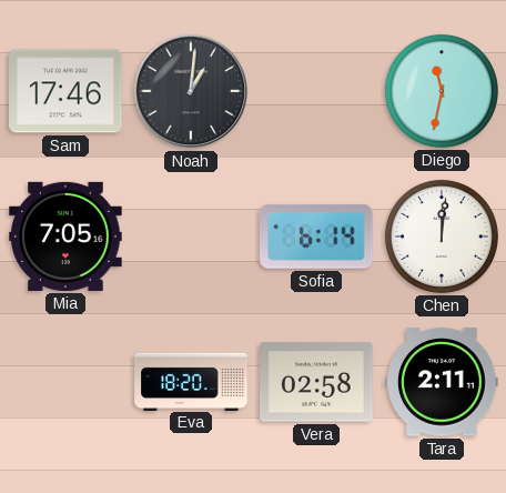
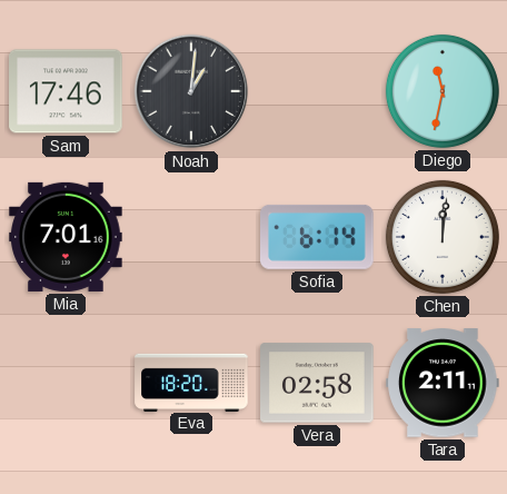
Mia: 7:05 -> 7:01
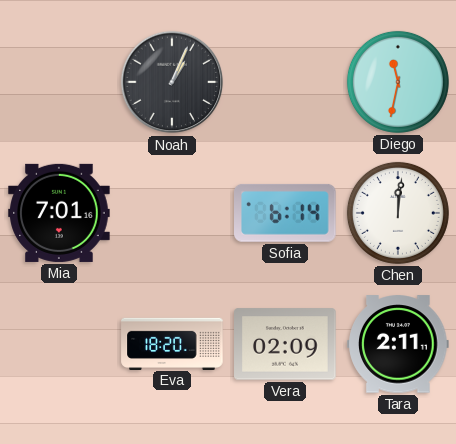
Sam: 17:46 -> none
Noah: 1:01 -> 1:04
Vera: 02:58 -> 02:09
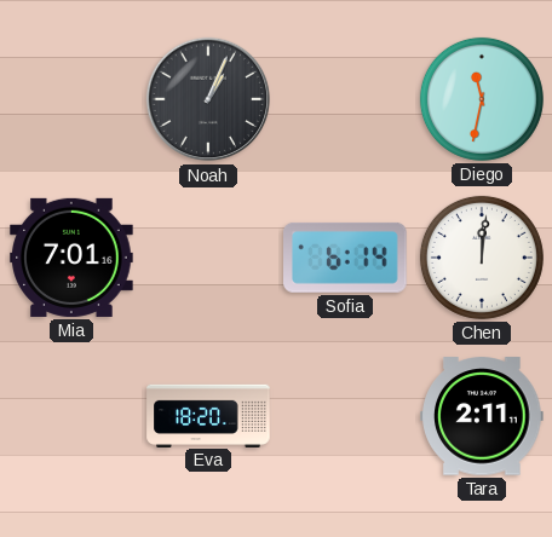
Vera: 02:09 -> none
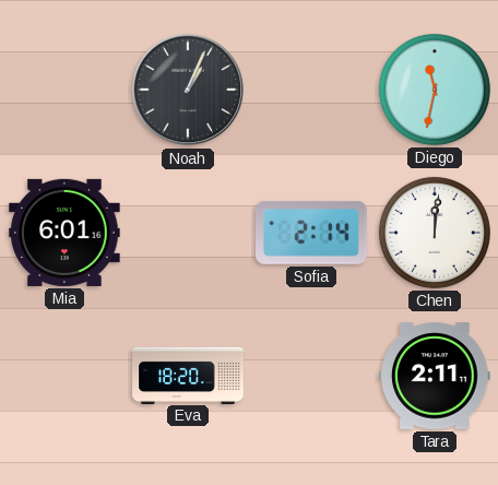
Mia: 7:01 -> 6:01
Sofia: 6:14 -> 2:14
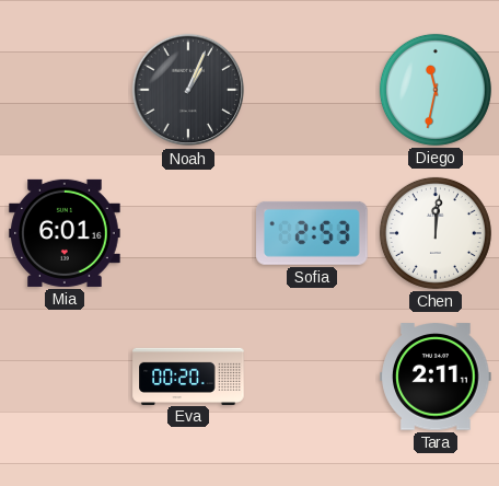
Sofia: 2:14 -> 2:53
Eva: 18:20 -> 00:20
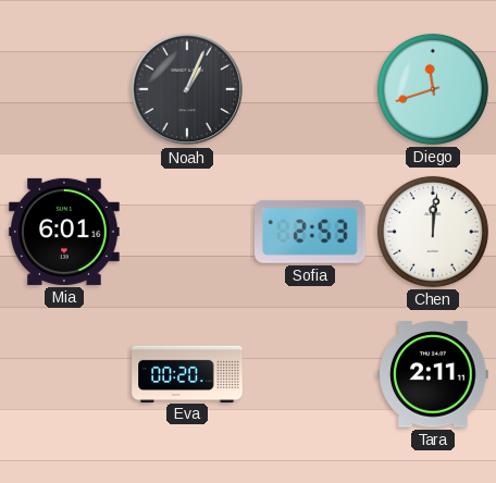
Diego: 11:32 -> 11:42
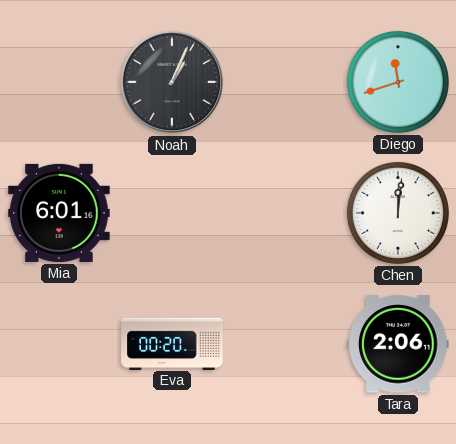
Sofia: 2:53 -> none
Tara: 2:11 -> 2:06
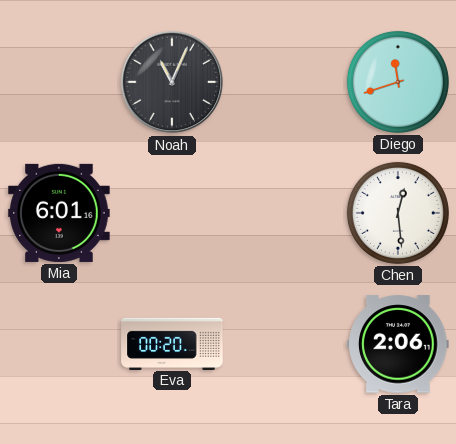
Noah: 1:04 -> 11:04
Chen: 12:01 -> 12:29
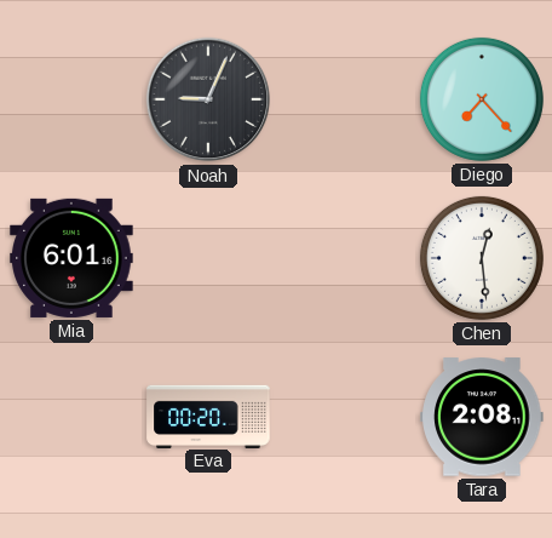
Noah: 11:04 -> 9:04
Diego: 11:42 -> 7:23
Tara: 2:06 -> 2:08
